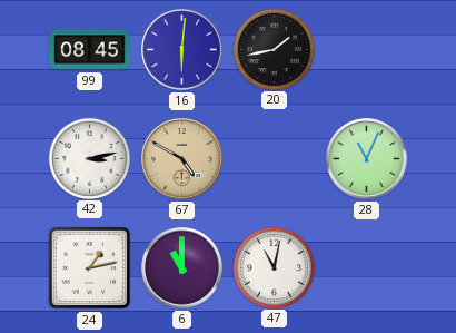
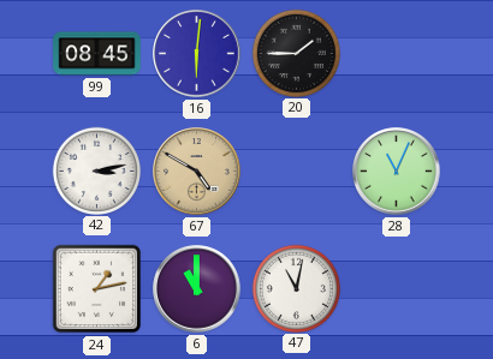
20: 1:43 -> 1:45
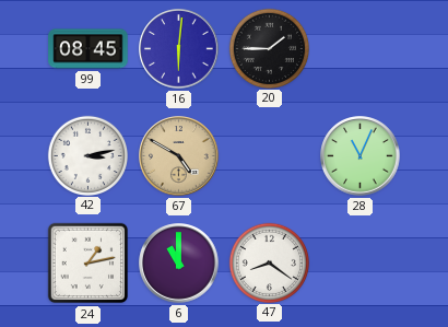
47: 11:02 -> 8:21
